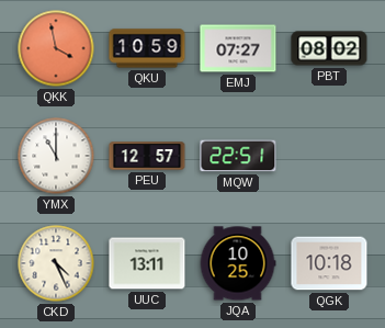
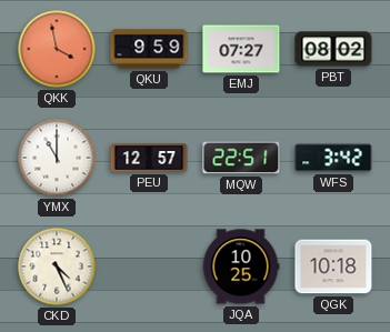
QKU: 10:59 -> 9:59
WFS: none -> 3:42
UUC: 13:11 -> none
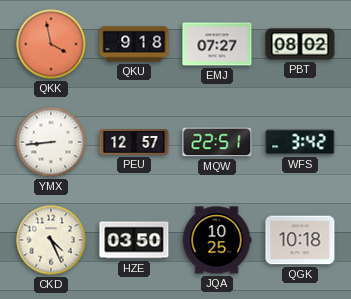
QKU: 9:59 -> 9:18
YMX: 11:00 -> 8:44
HZE: none -> 03:50
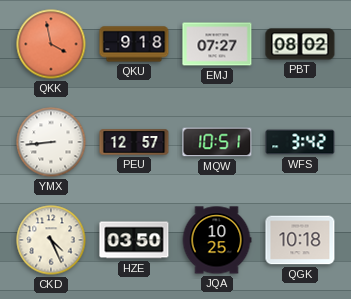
MQW: 22:51 -> 10:51
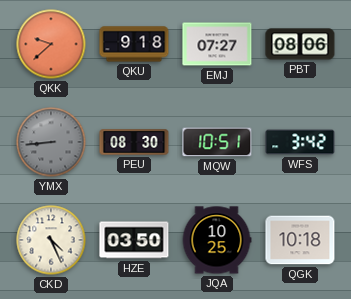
QKK: 3:58 -> 9:38
PBT: 08:02 -> 08:06
YMX dial: white -> grey
PEU: 12:57 -> 08:30
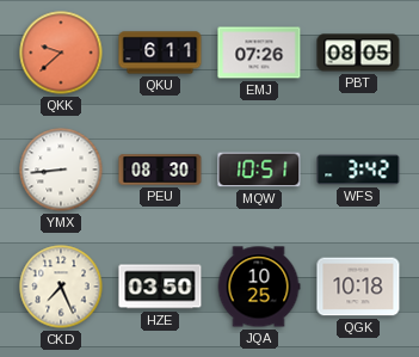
QKU: 9:18 -> 6:11
EMJ: 07:27 -> 07:26
PBT: 08:06 -> 08:05
YMX dial: grey -> white
CKD: 4:26 -> 7:26
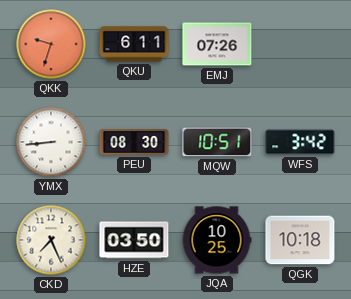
QKK: 9:38 -> 9:33
PBT: 08:05 -> none
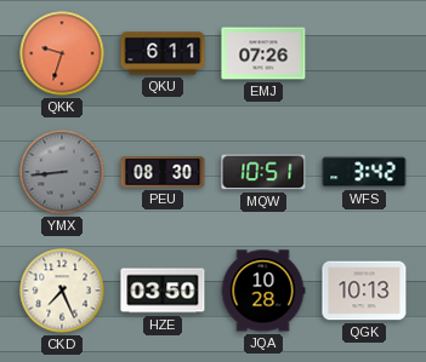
YMX dial: white -> grey
JQA: 10:25 -> 10:28
QGK: 10:18 -> 10:13
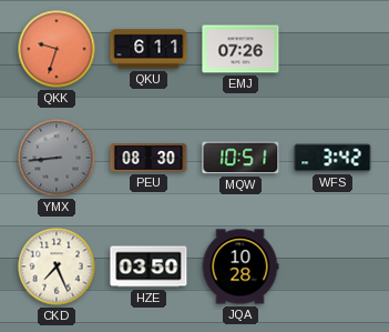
QGK: 10:13 -> none
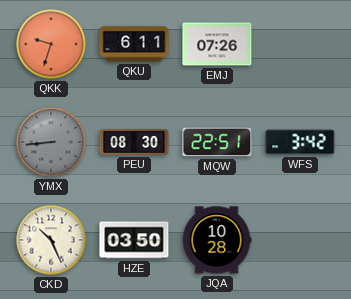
MQW: 10:51 -> 22:51
CKD: 7:26 -> 10:26
